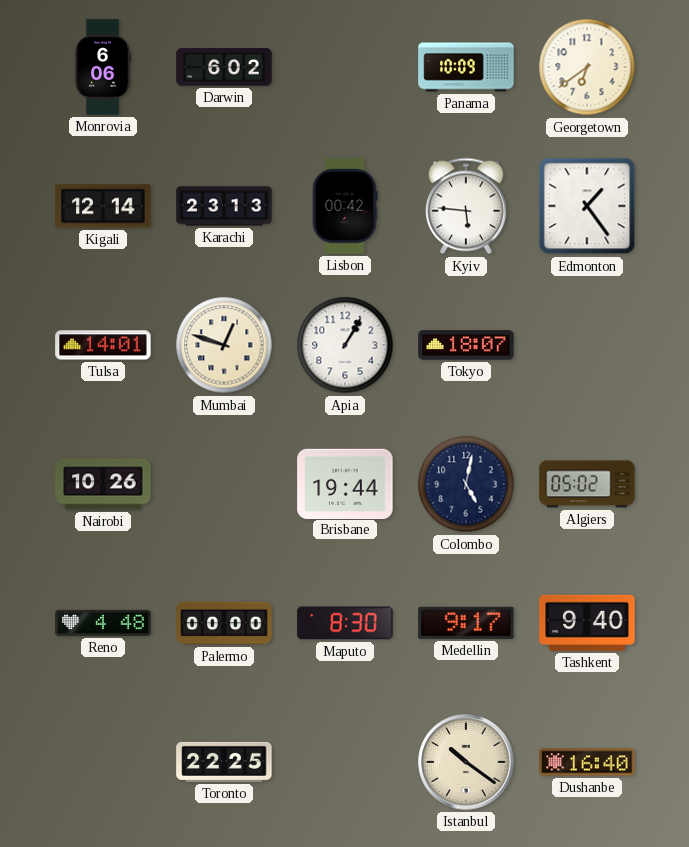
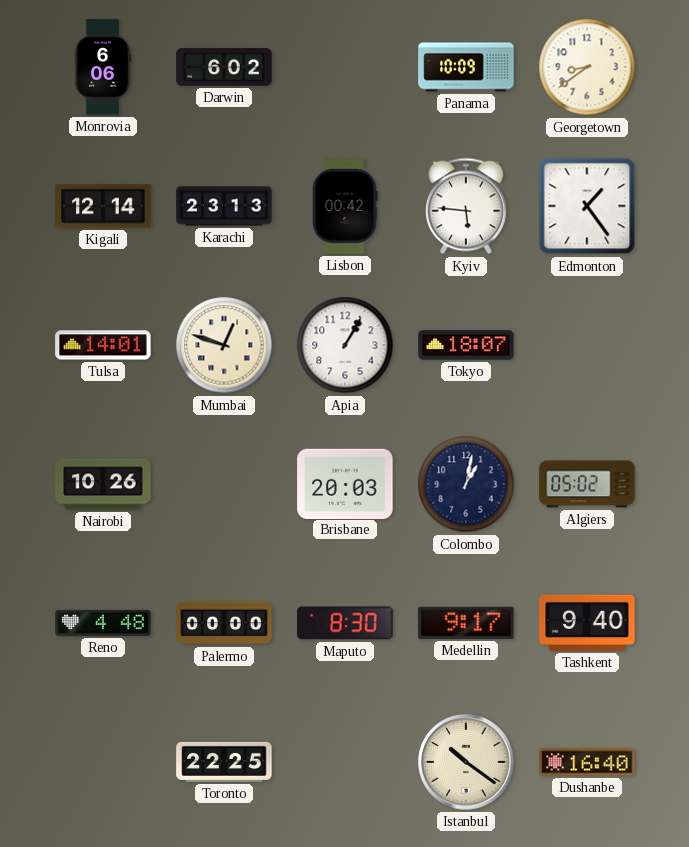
Georgetown: 6:39 -> 8:39
Brisbane: 19:44 -> 20:03
Colombo: 5:02 -> 1:02
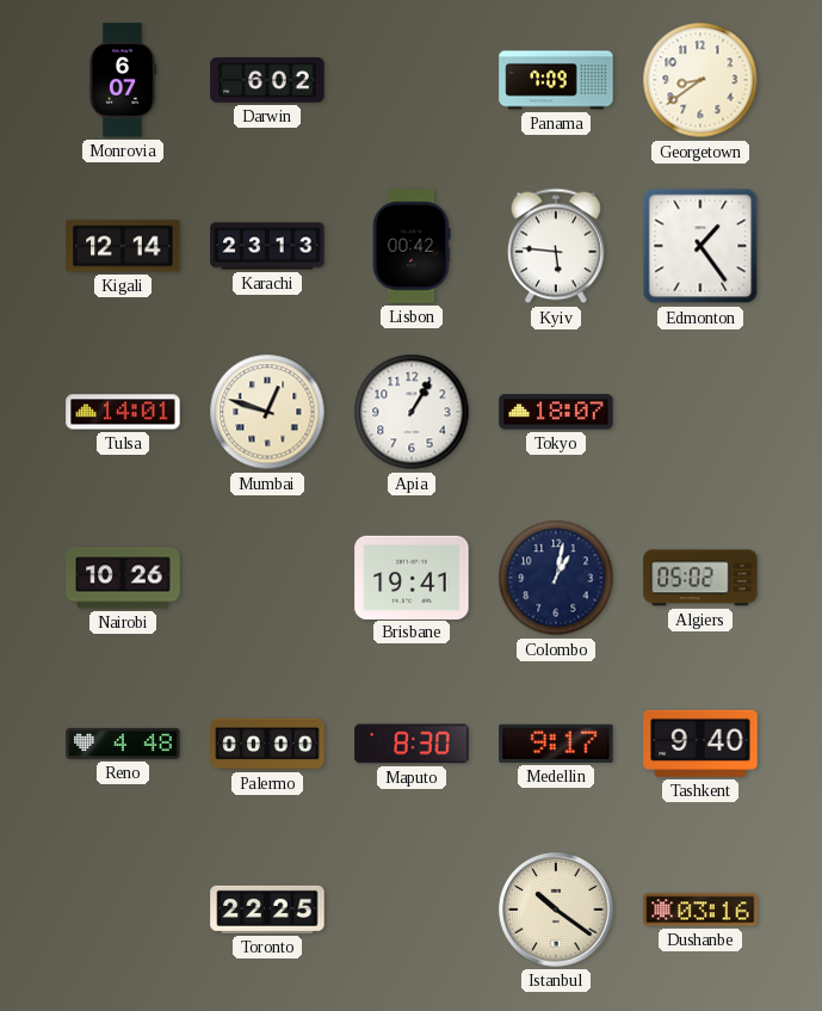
Monrovia: 6:06 -> 6:07
Panama: 10:09 -> 7:09
Brisbane: 20:03 -> 19:41
Dushanbe: 16:40 -> 03:16
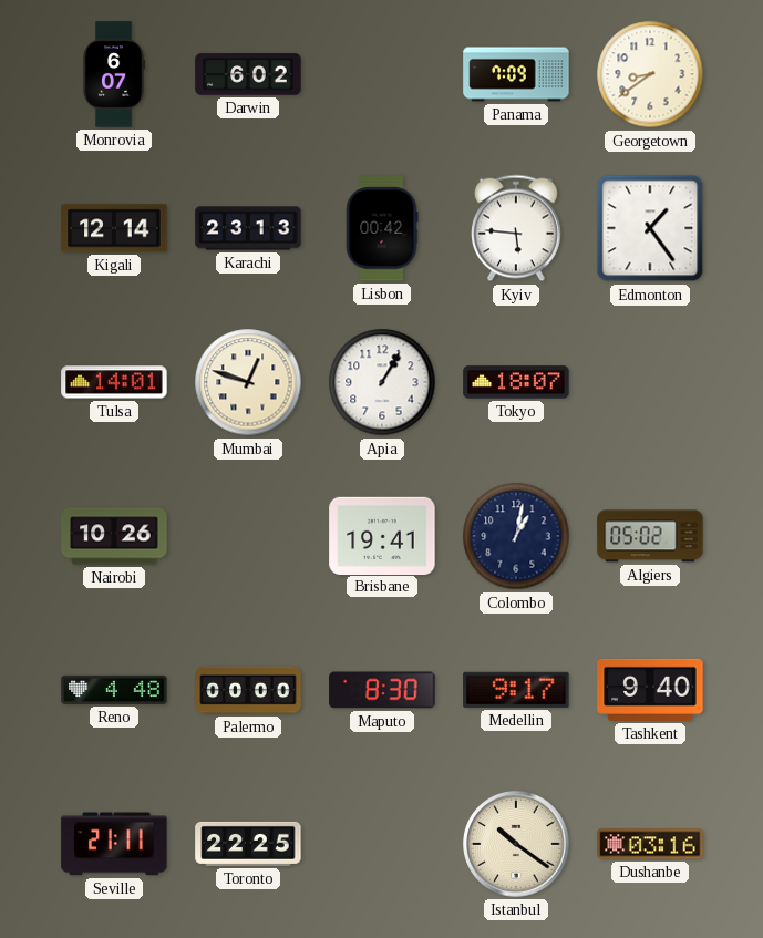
Seville: none -> 21:11
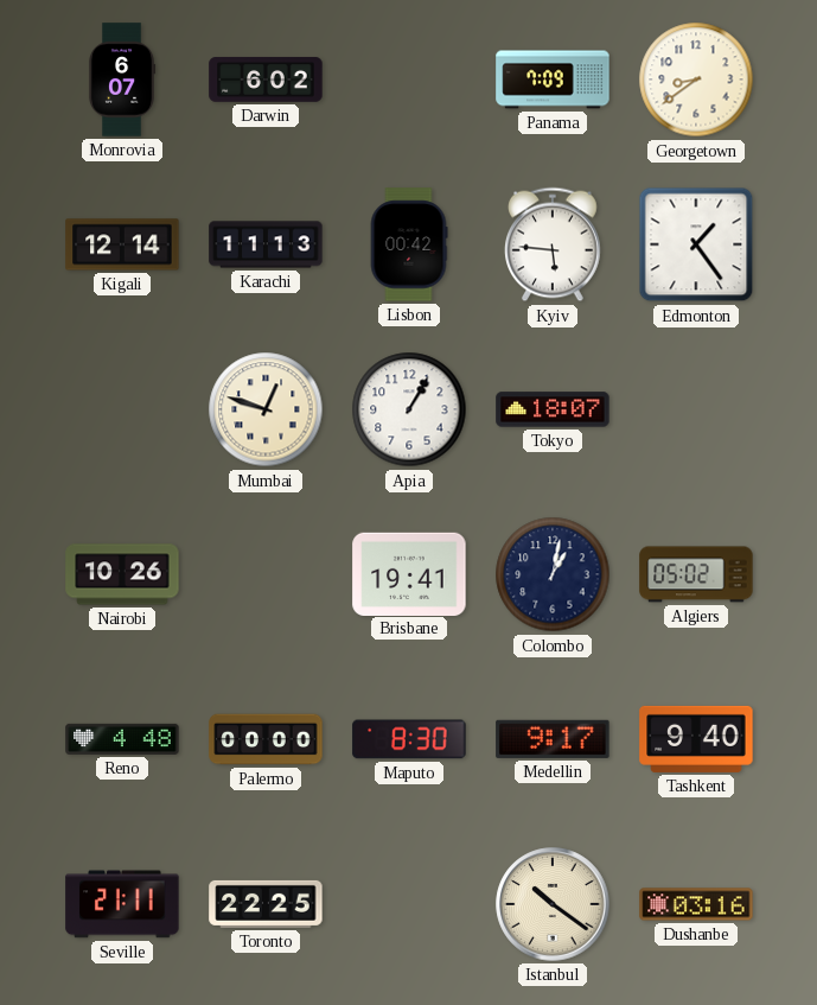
Karachi: 23:13 -> 11:13
Tulsa: 14:01 -> none
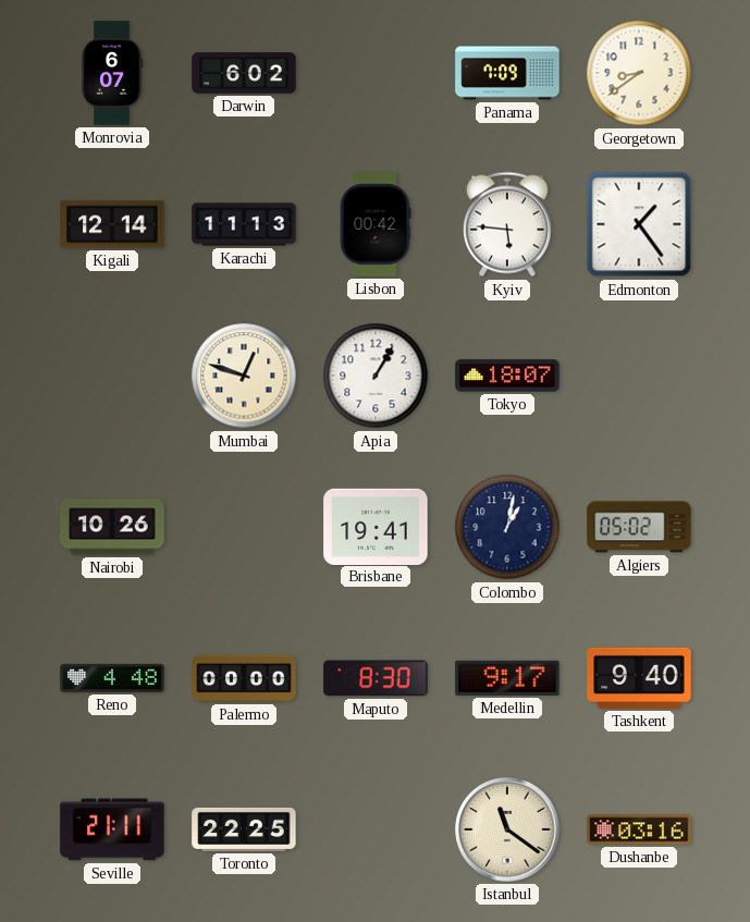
Istanbul: 10:21 -> 11:21
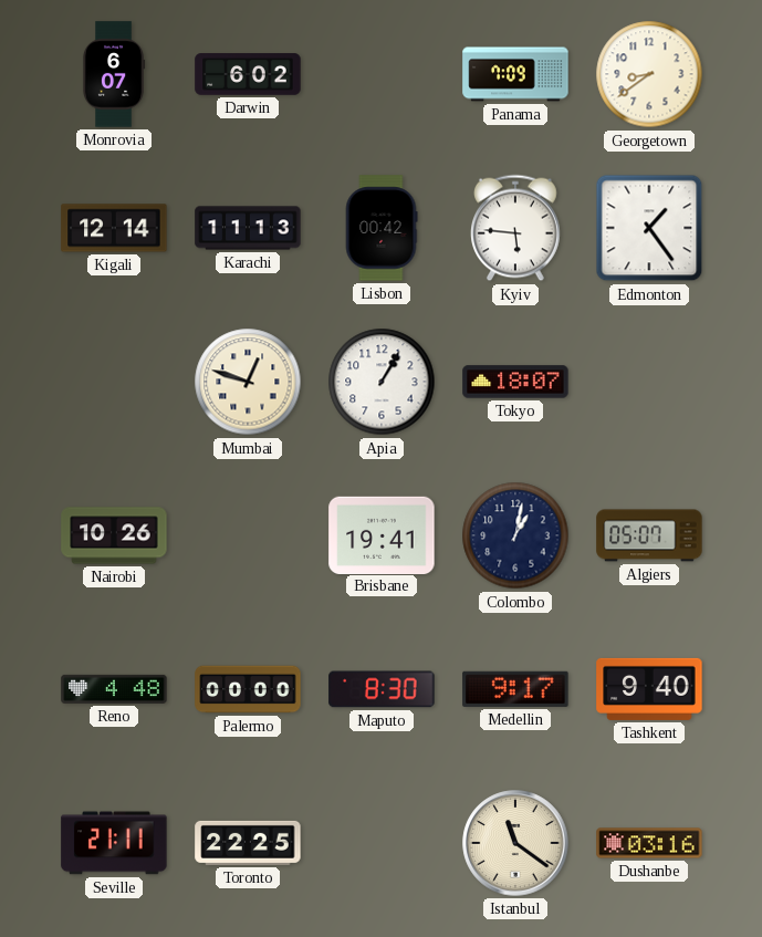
Algiers: 05:02 -> 05:07
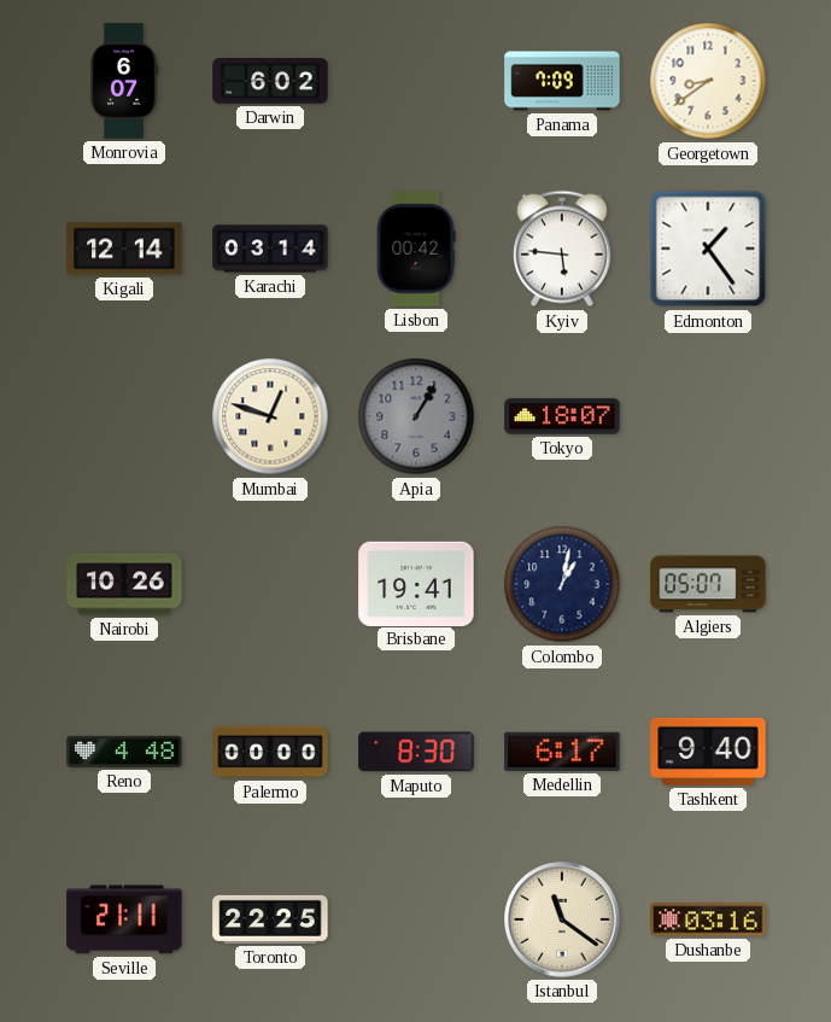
Karachi: 11:13 -> 03:14
Apia dial: white -> grey
Medellin: 9:17 -> 6:17
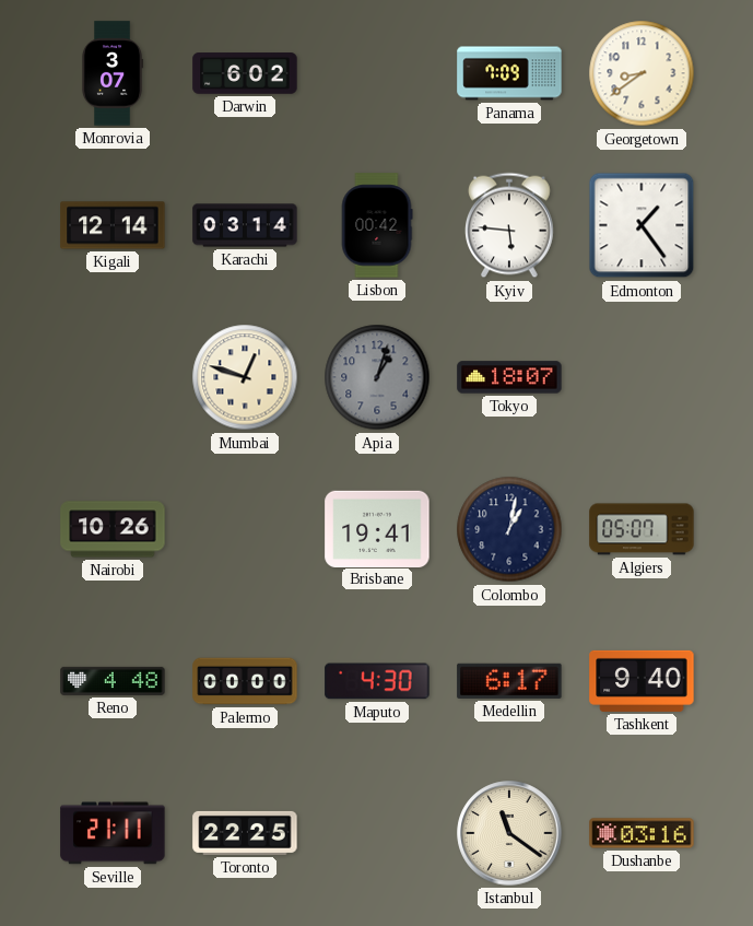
Monrovia: 6:07 -> 3:07
Apia: 1:05 -> 1:03
Maputo: 8:30 -> 4:30
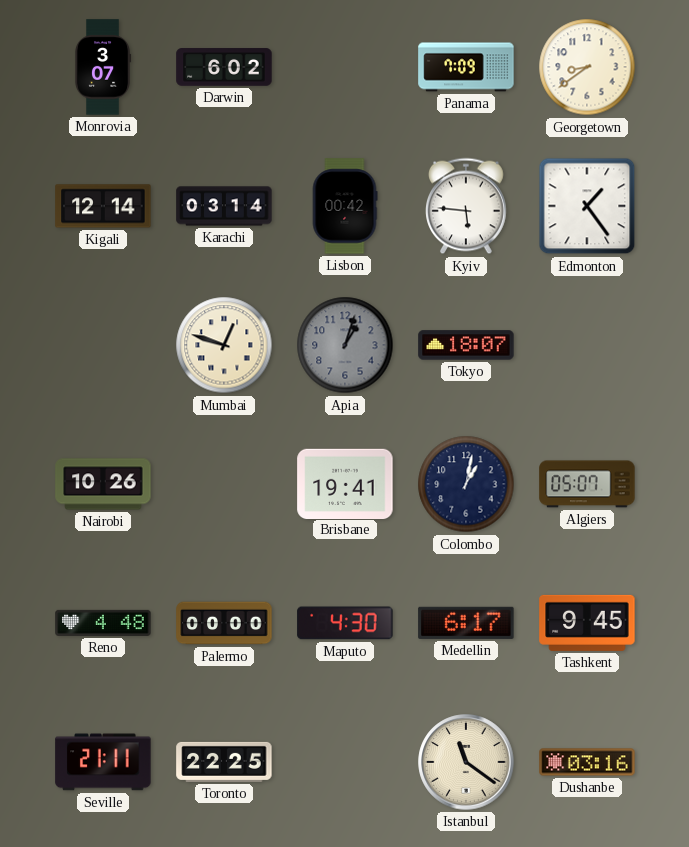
Tashkent: 9:40 -> 9:45
